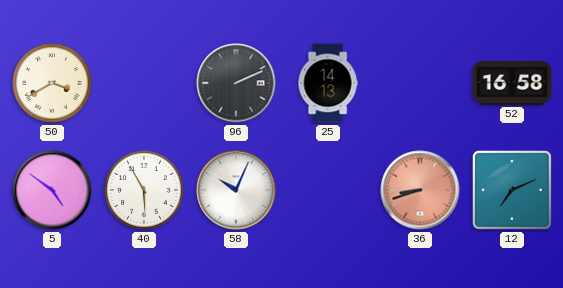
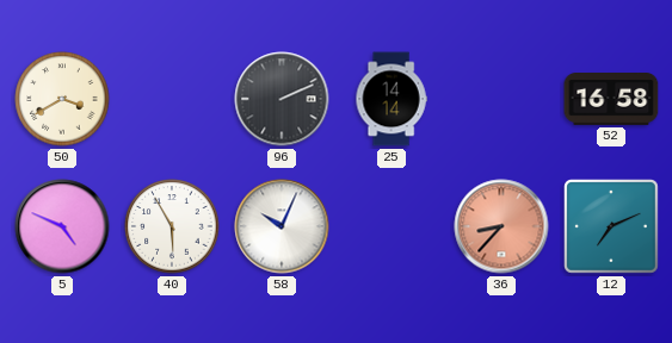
25: 14:13 -> 14:14
5: 4:51 -> 4:49
36: 8:42 -> 8:37
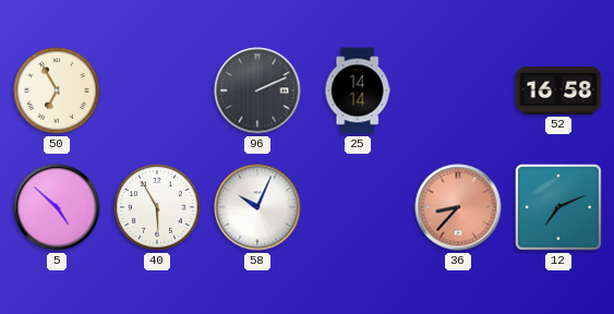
50: 3:40 -> 6:55
5: 4:49 -> 4:52
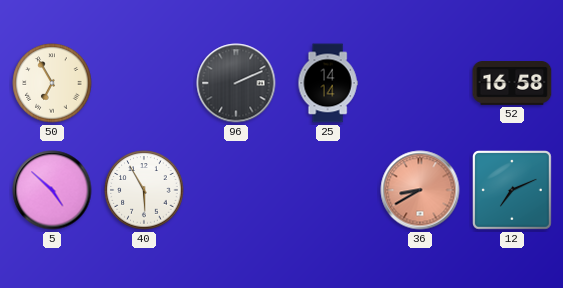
58: 10:04 -> none
36: 8:37 -> 8:40
